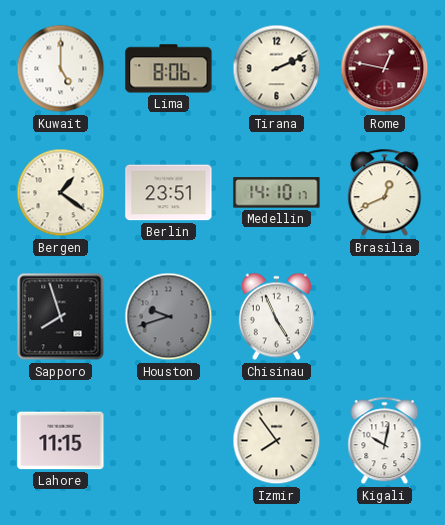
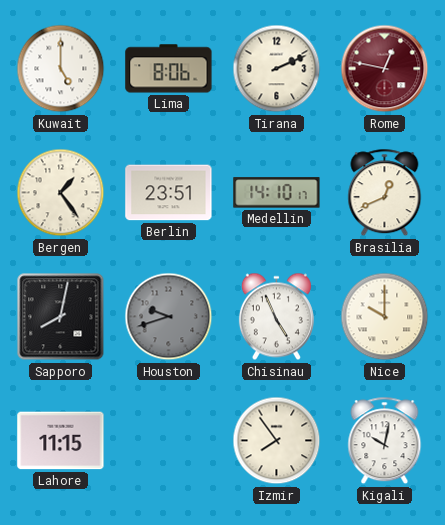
Bergen: 1:21 -> 1:24
Sapporo: 7:57 -> 8:02
Nice: none -> 10:00
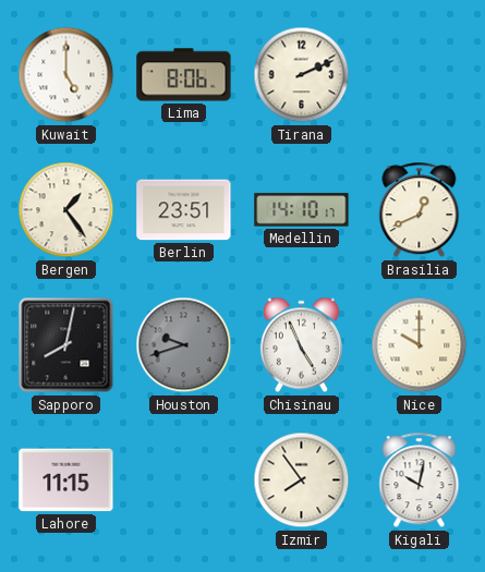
Rome: 12:47 -> none
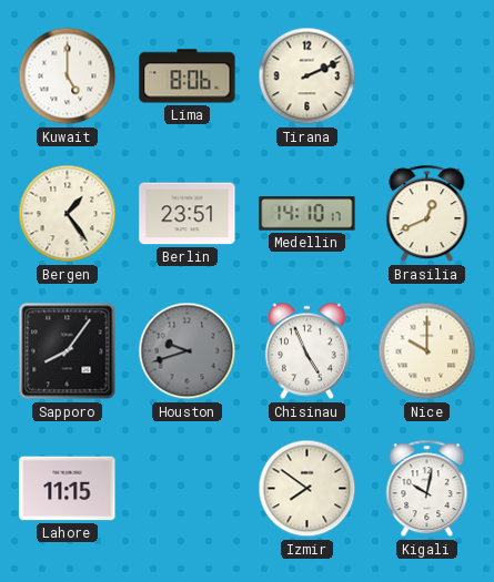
Sapporo: 8:02 -> 8:06
Izmir: 7:54 -> 7:51
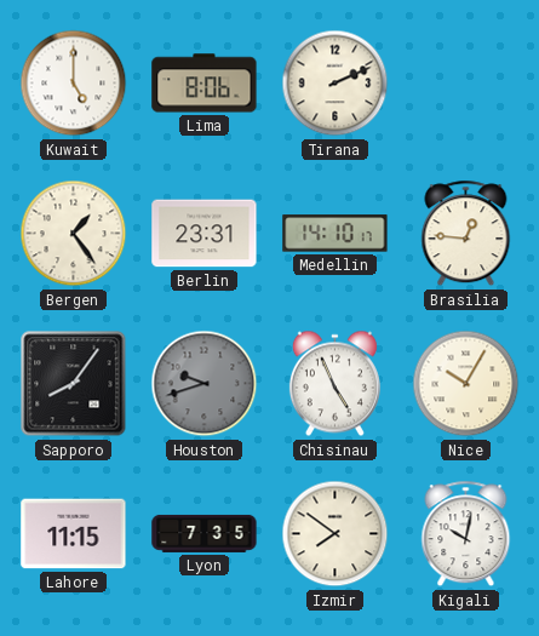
Berlin: 23:51 -> 23:31
Brasilia: 12:41 -> 12:46
Nice: 10:00 -> 10:05
Lyon: none -> 7:35
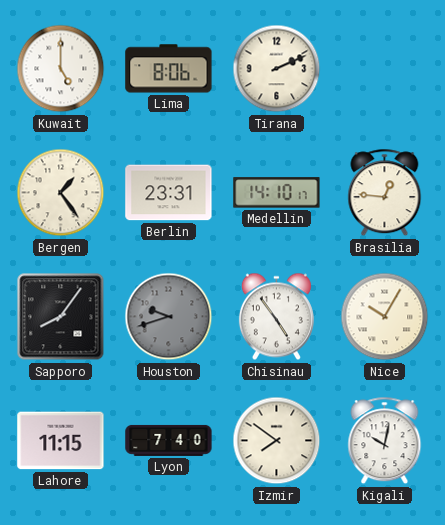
Chisinau: 4:56 -> 4:54
Lyon: 7:35 -> 7:40
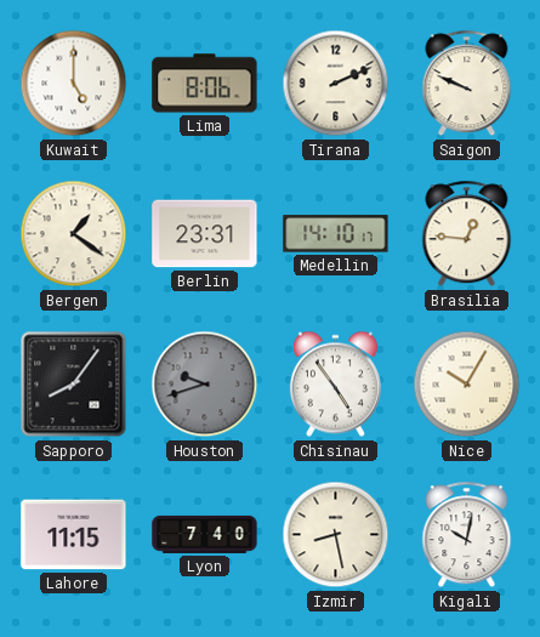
Saigon: none -> 9:49
Bergen: 1:24 -> 1:21
Izmir: 7:51 -> 8:28
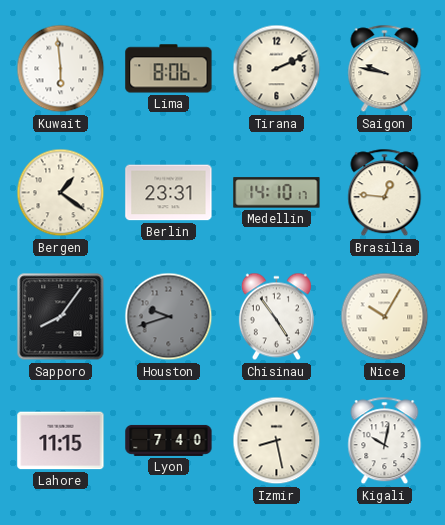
Kuwait: 5:00 -> 5:59
Saigon: 9:49 -> 9:47
